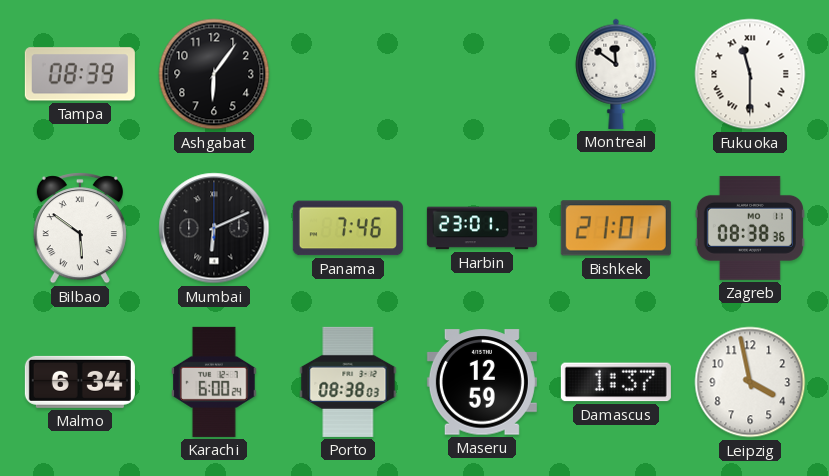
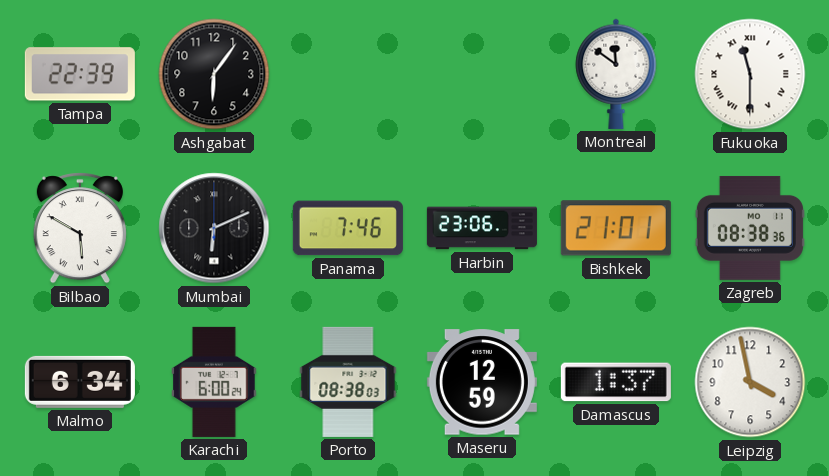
Tampa: 08:39 -> 22:39
Bilbao: 5:51 -> 5:50
Harbin: 23:01 -> 23:06
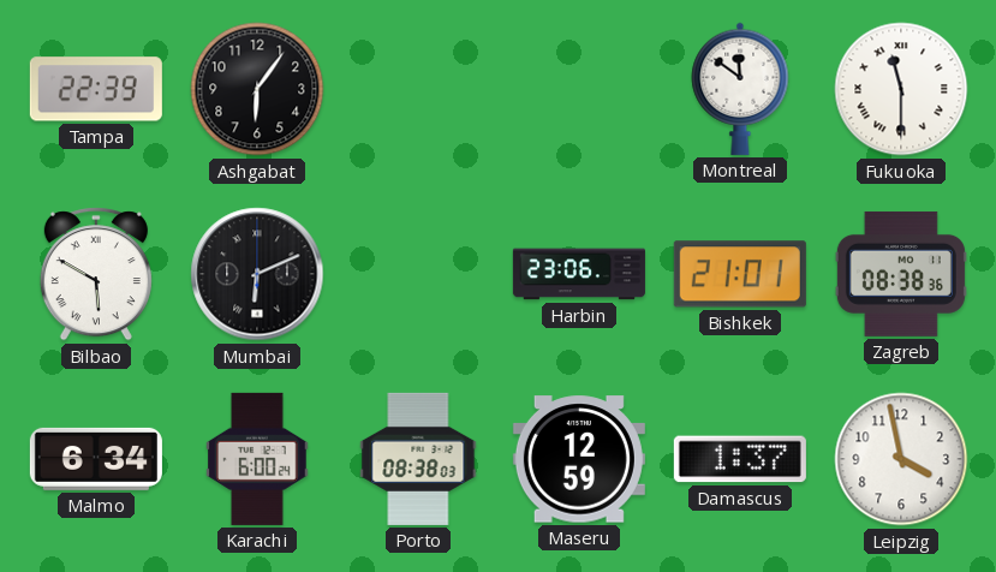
Panama: 7:46 -> none
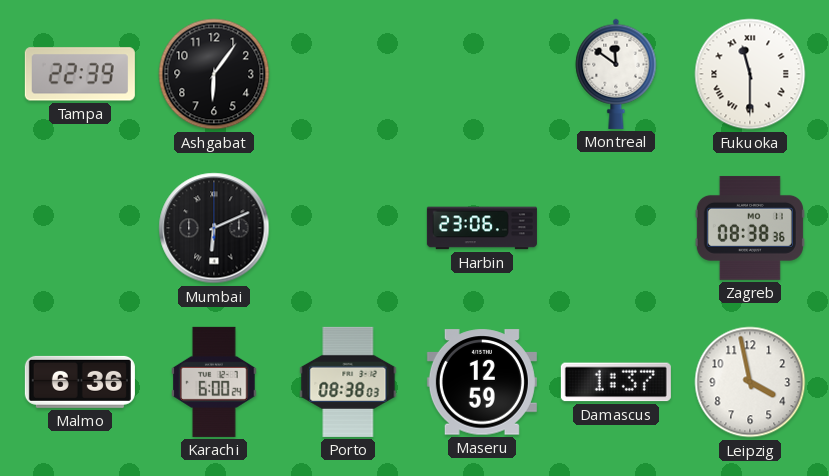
Bilbao: 5:50 -> none
Bishkek: 21:01 -> none
Malmo: 6:34 -> 6:36
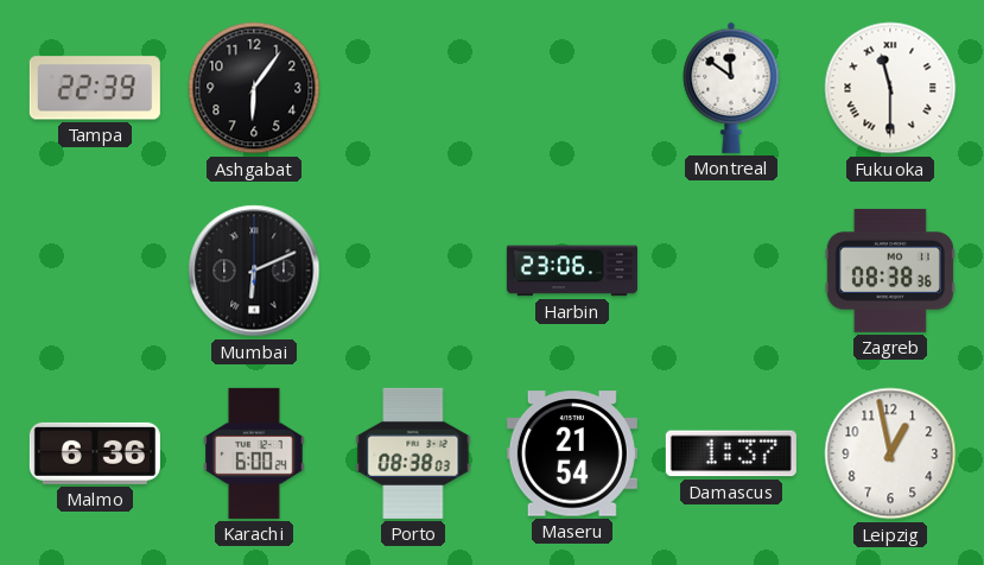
Maseru: 12:59 -> 21:54
Leipzig: 3:58 -> 12:58
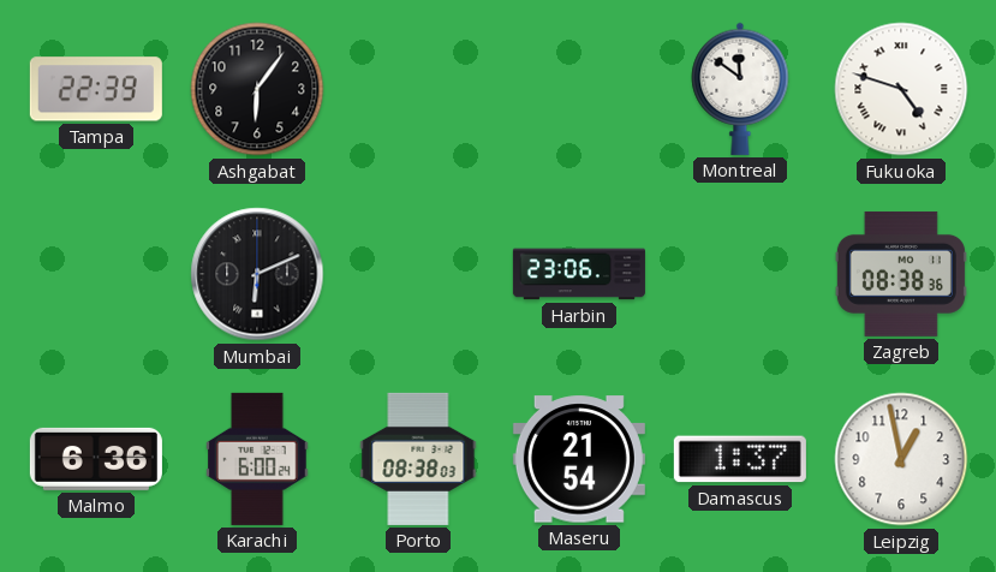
Fukuoka: 11:30 -> 4:48
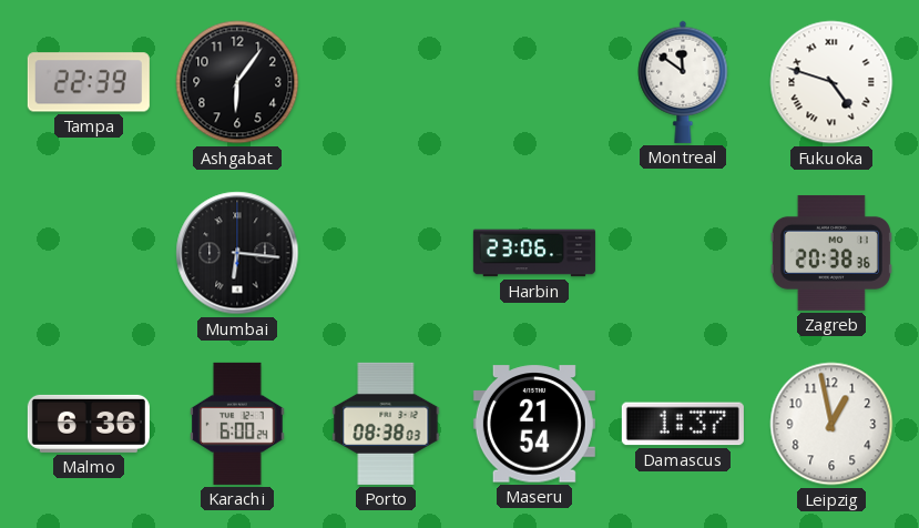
Mumbai: 6:11 -> 6:16
Zagreb: 08:38 -> 20:38
